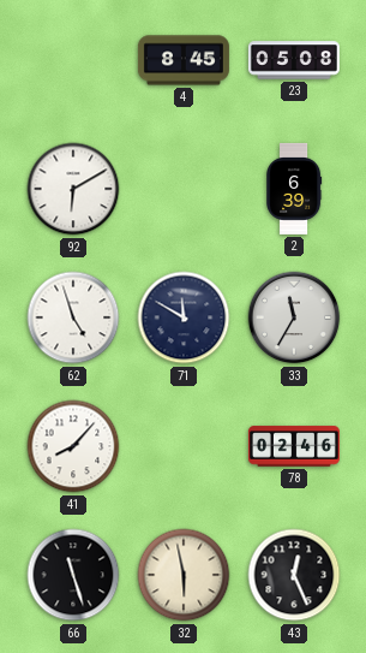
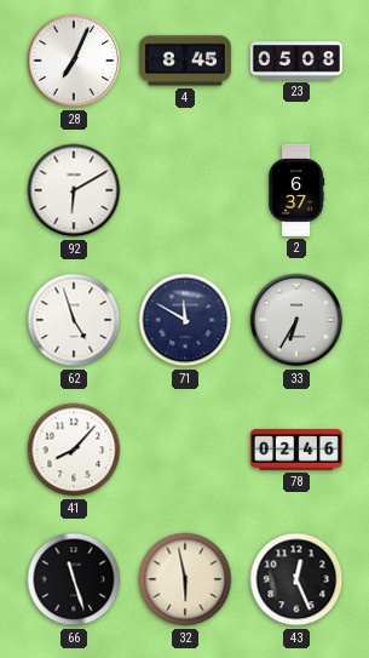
28: none -> 7:04
2: 6:39 -> 6:37
33: 11:35 -> 6:35
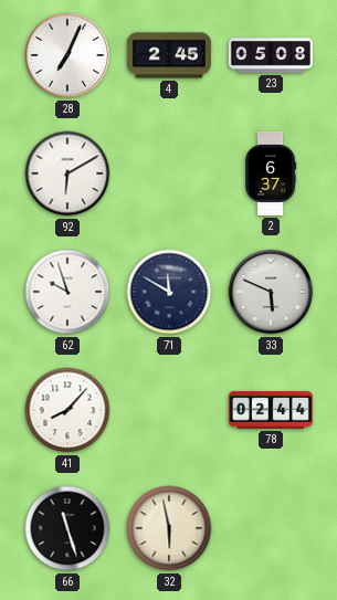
4: 8:45 -> 2:45
62: 4:57 -> 9:57
33: 6:35 -> 5:49
78: 02:46 -> 02:44
43: 12:26 -> none
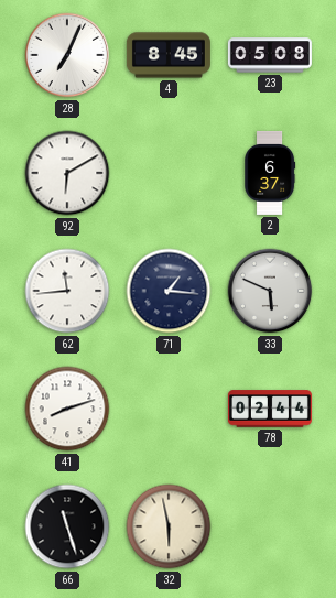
4: 2:45 -> 8:45
62: 9:57 -> 11:44
71: 11:50 -> 1:16
41: 8:07 -> 8:12
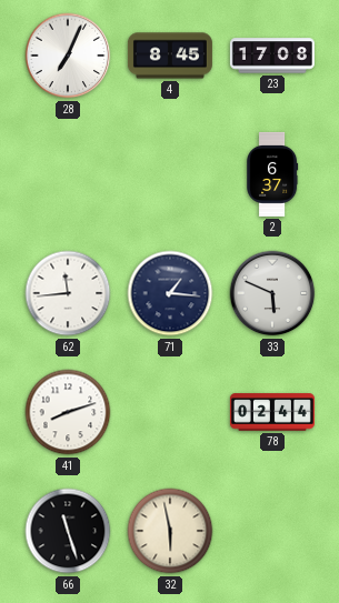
23: 05:08 -> 17:08
92: 6:10 -> none
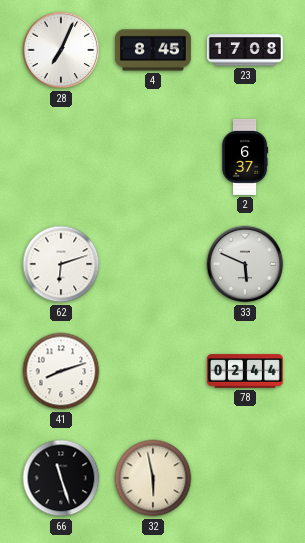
62: 11:44 -> 6:12
71: 1:16 -> none
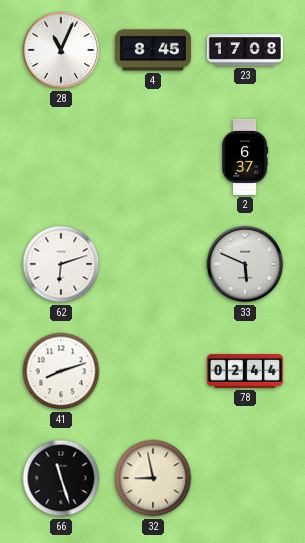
28: 7:04 -> 11:04
32: 5:58 -> 8:58
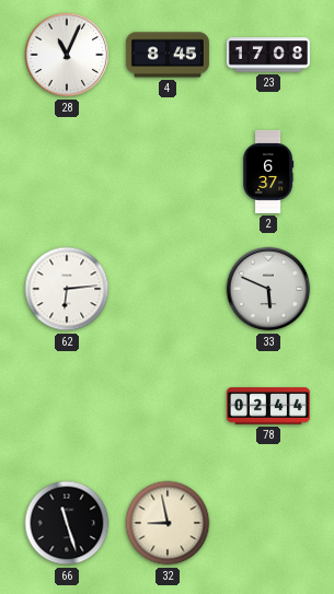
62: 6:12 -> 6:14
41: 8:12 -> none
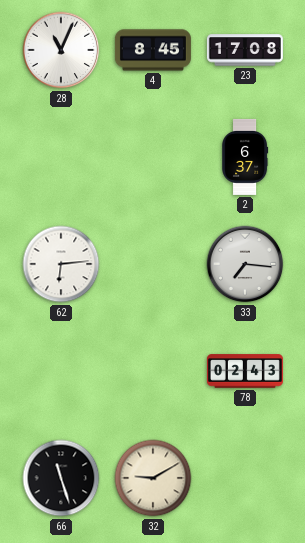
33: 5:49 -> 7:16
78: 02:44 -> 02:43
32: 8:58 -> 9:10
